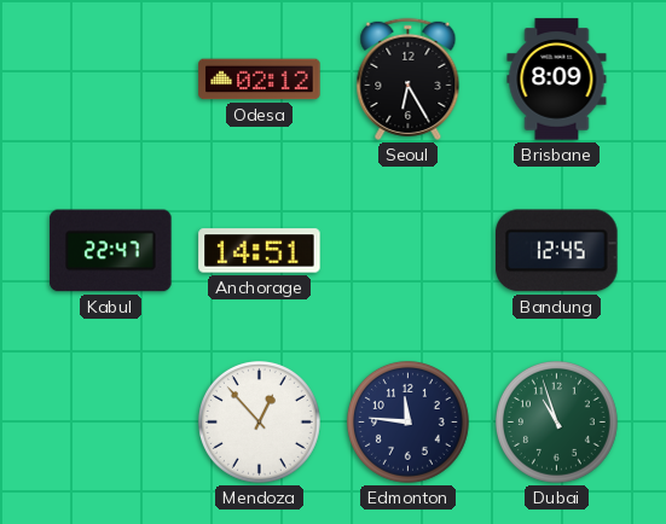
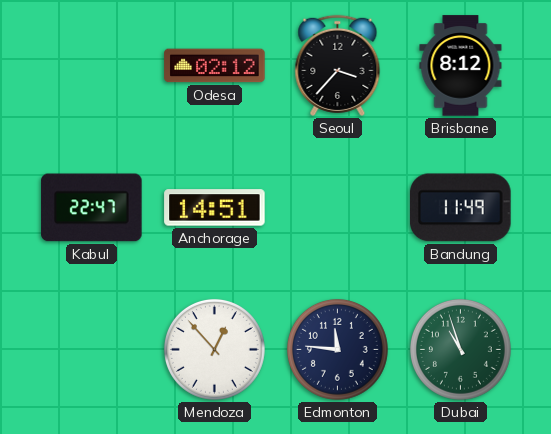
Seoul: 6:25 -> 3:37
Brisbane: 8:09 -> 8:12
Bandung: 12:45 -> 11:49
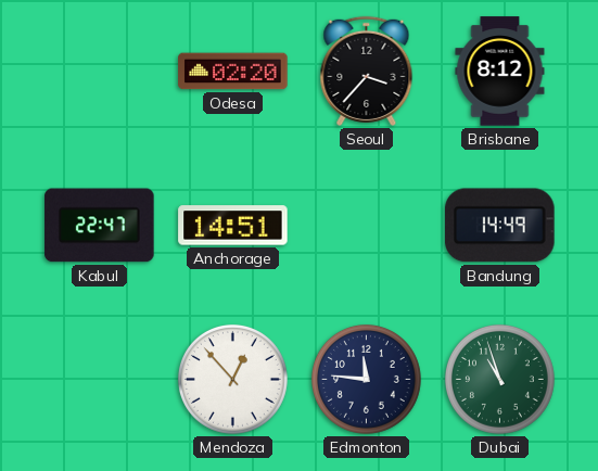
Odesa: 02:12 -> 02:20
Bandung: 11:49 -> 14:49
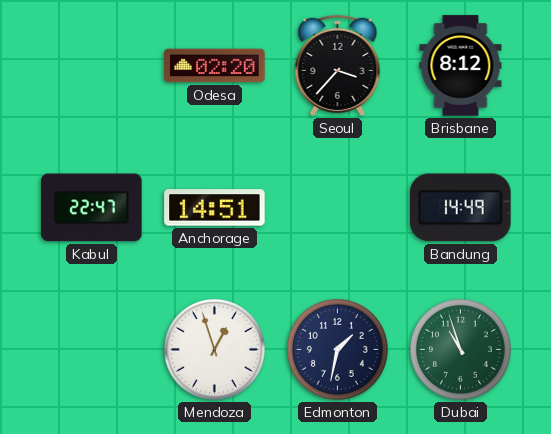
Mendoza: 12:53 -> 12:57
Edmonton: 11:46 -> 1:32
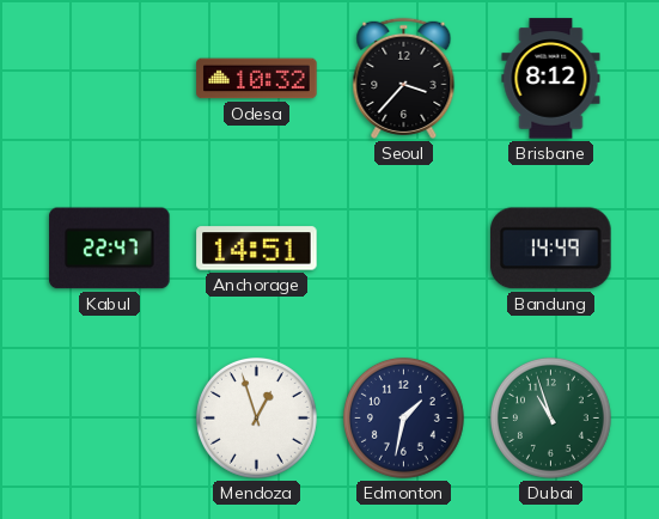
Odesa: 02:20 -> 10:32
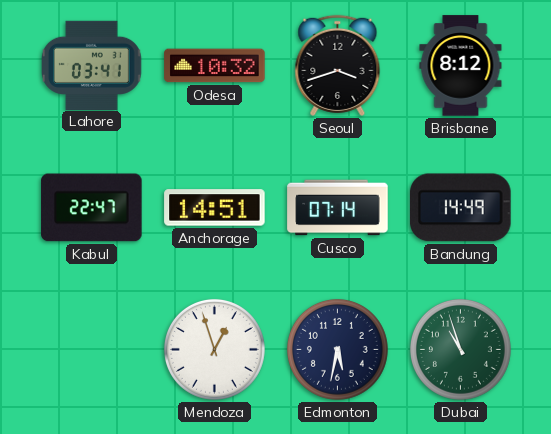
Lahore: none -> 03:41
Seoul: 3:37 -> 3:42
Cusco: none -> 07:14
Edmonton: 1:32 -> 5:32
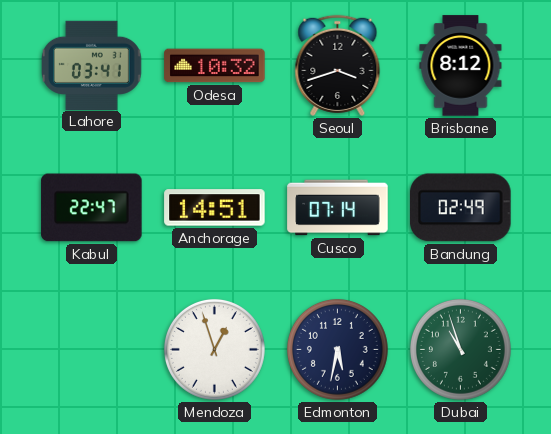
Bandung: 14:49 -> 02:49
